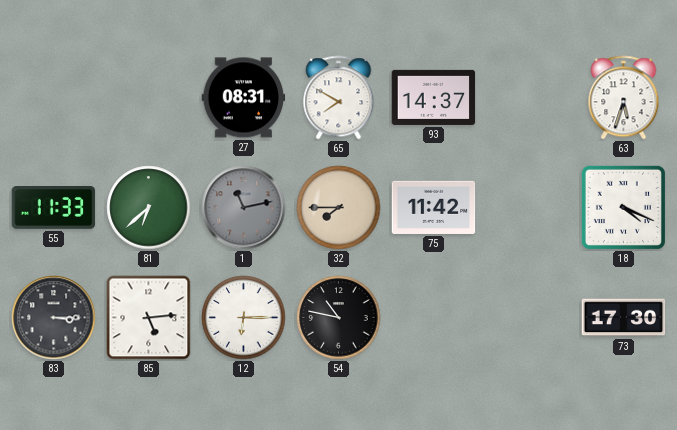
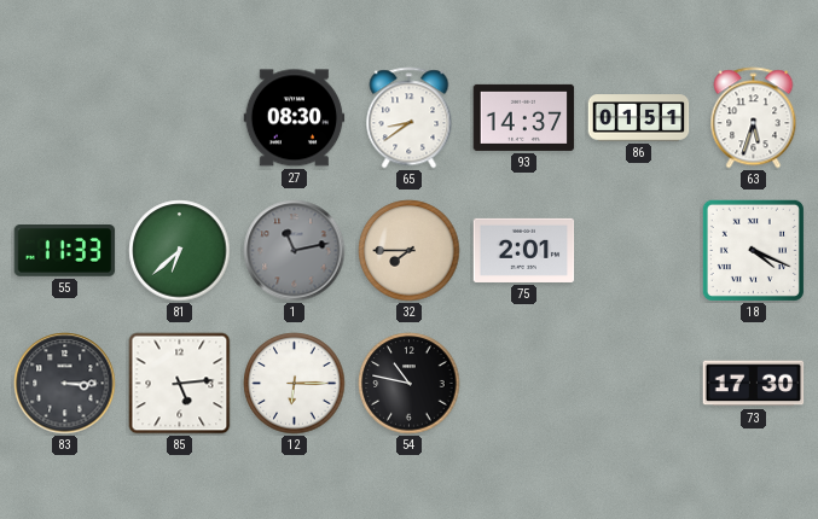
27: 08:31 -> 08:30
65: 7:50 -> 8:39
86: none -> 01:51
75: 11:42 -> 2:01
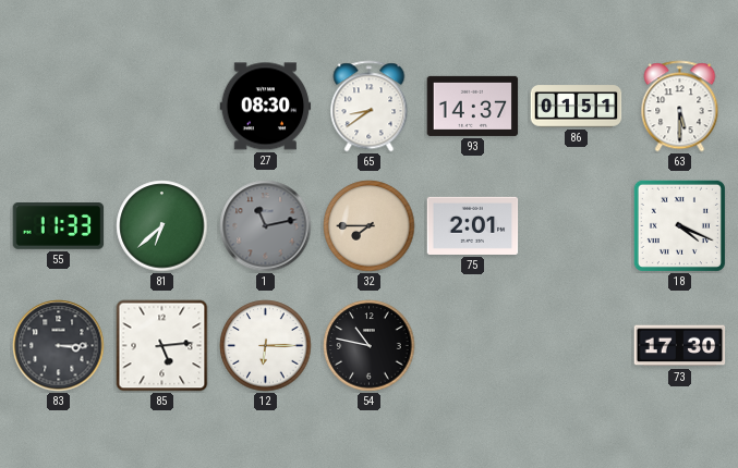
63: 5:33 -> 5:30
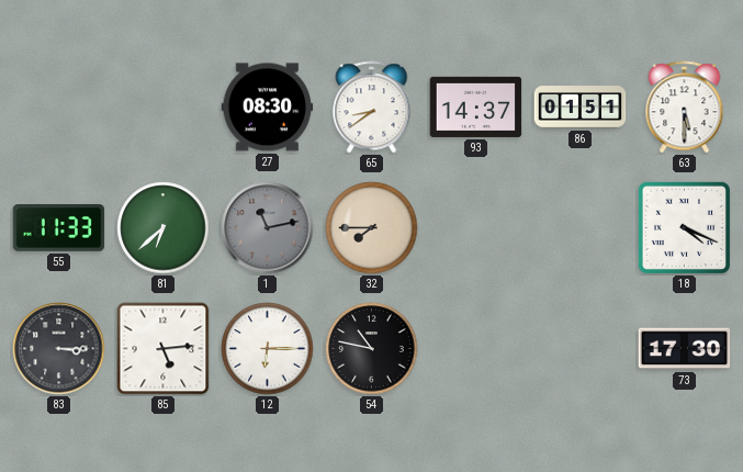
75: 2:01 -> none
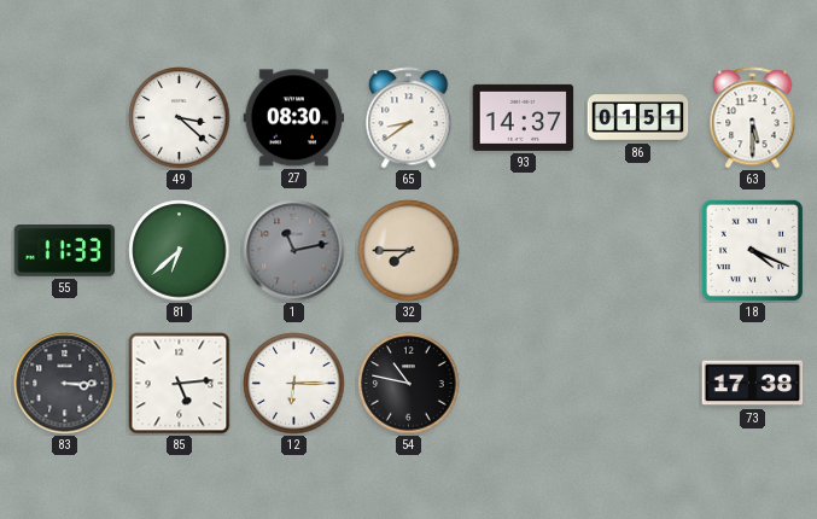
49: none -> 3:22
73: 17:30 -> 17:38
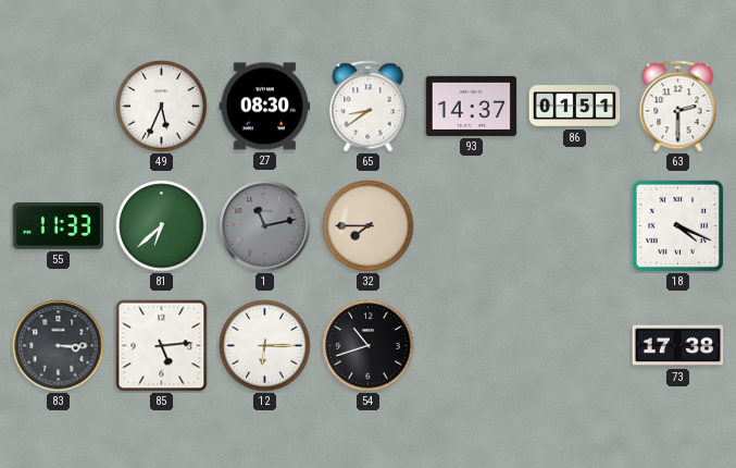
49: 3:22 -> 5:34
63: 5:30 -> 2:30
54: 10:47 -> 10:42
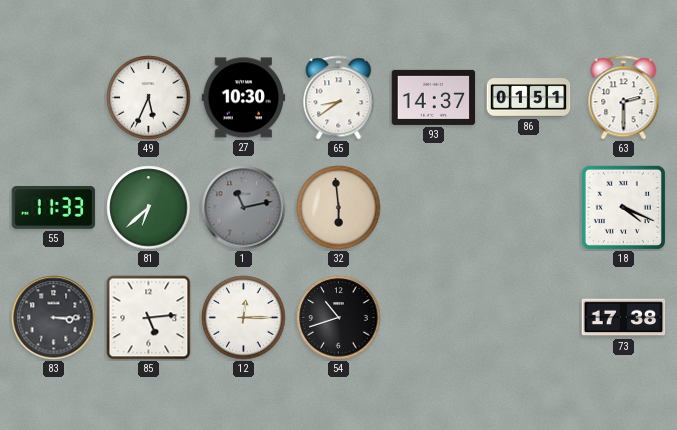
27: 08:30 -> 10:30
32: 7:45 -> 5:59
12: 6:15 -> 12:15
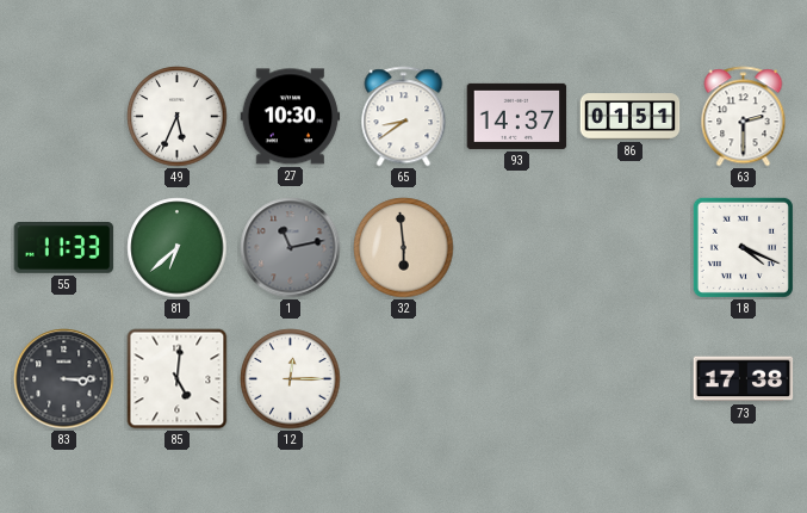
85: 5:14 -> 5:01
54: 10:42 -> none
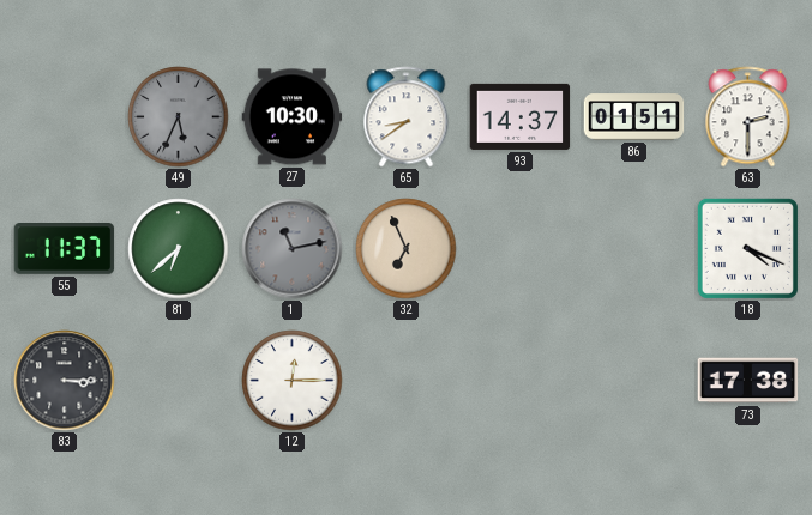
49 dial: white -> grey
55: 11:33 -> 11:37
32: 5:59 -> 6:56
85: 5:01 -> none
